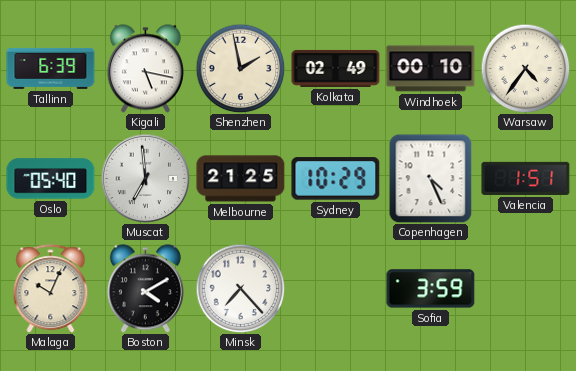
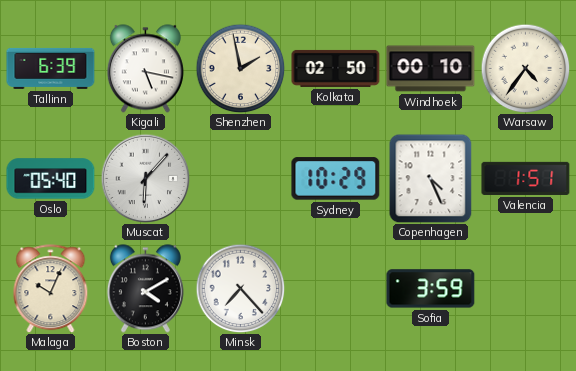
Kolkata: 02:49 -> 02:50
Muscat: 6:59 -> 6:07
Melbourne: 21:25 -> none
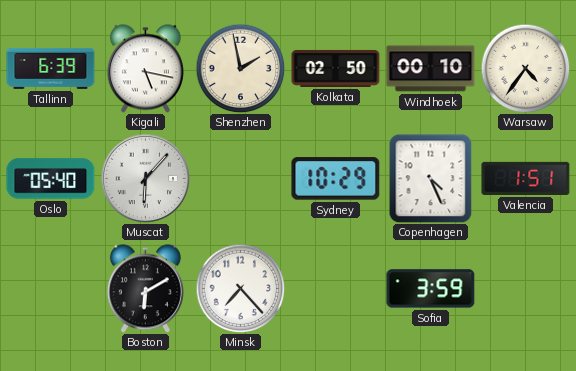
Malaga: 10:04 -> none
Boston: 4:10 -> 6:10
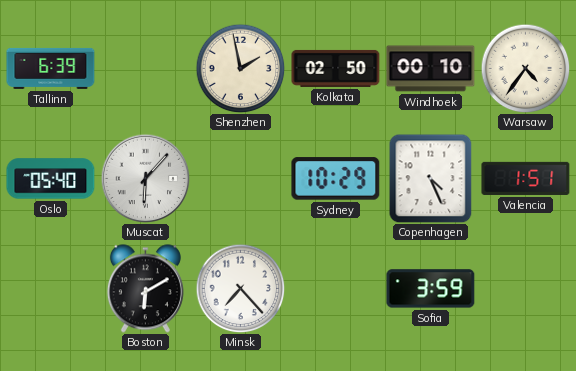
Kigali: 5:17 -> none
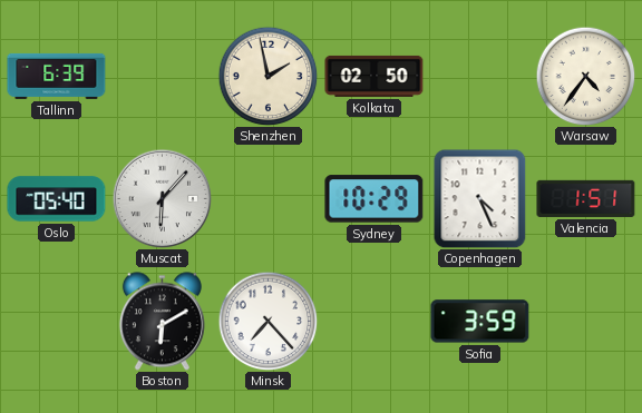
Windhoek: 00:10 -> none
